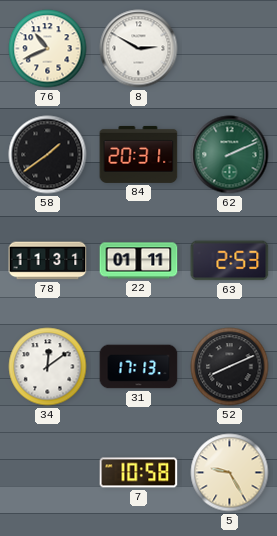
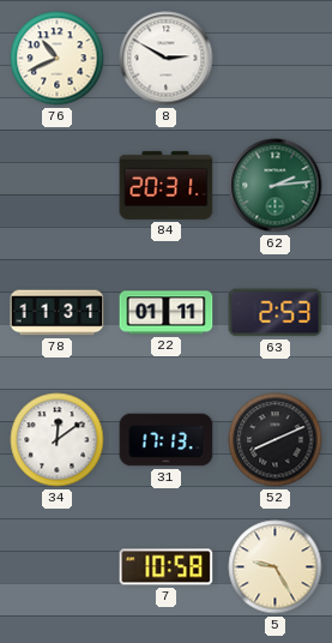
58: 1:39 -> none
62: 2:11 -> 2:14
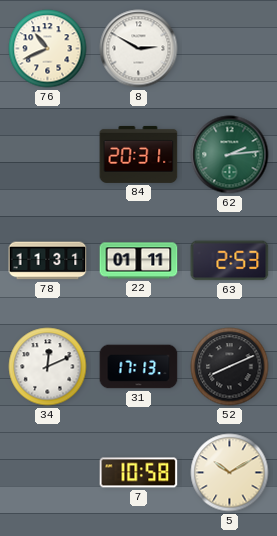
34: 12:09 -> 12:11
5: 9:25 -> 10:10
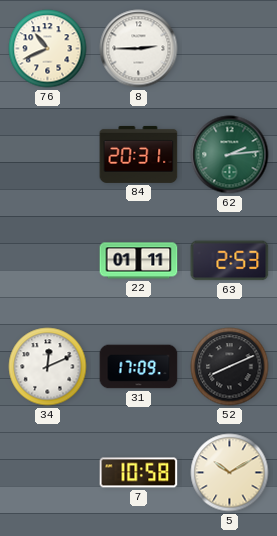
8: 2:50 -> 2:45
78: 11:31 -> none
31: 17:13 -> 17:09
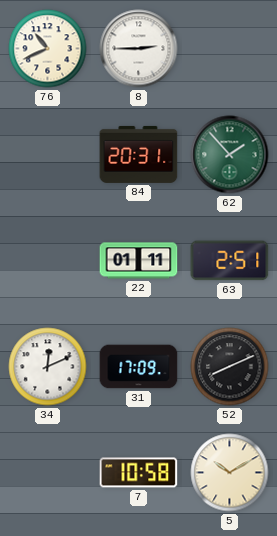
62: 2:14 -> 1:53
63: 2:53 -> 2:51
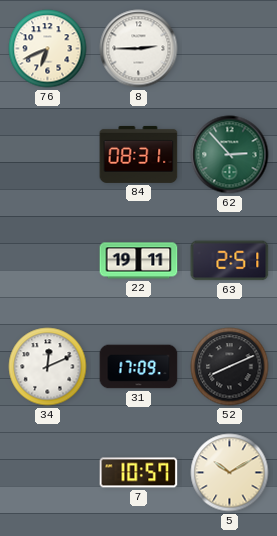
76: 10:41 -> 6:41
84: 20:31 -> 08:31
62: 1:53 -> 2:53
22: 01:11 -> 19:11
7: 10:58 -> 10:57
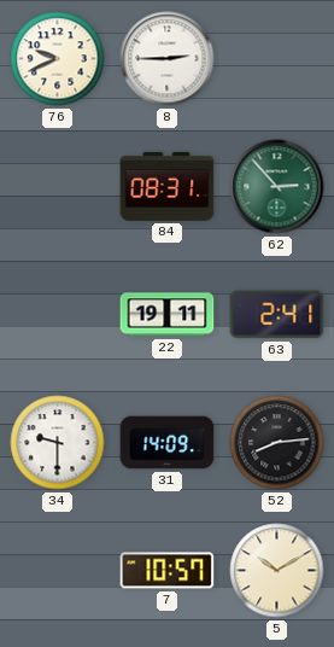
76: 6:41 -> 9:41
63: 2:51 -> 2:41
34: 12:11 -> 9:30
31: 17:09 -> 14:09
52: 8:11 -> 8:14
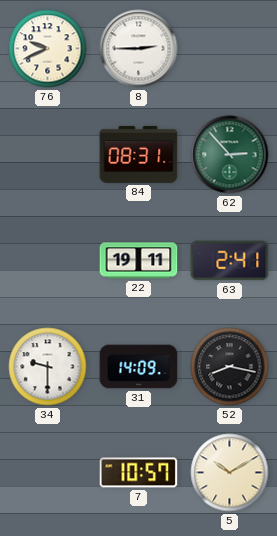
52: 8:14 -> 8:17
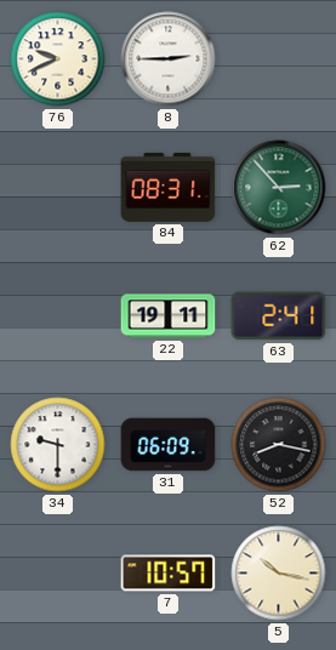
31: 14:09 -> 06:09
5: 10:10 -> 10:17
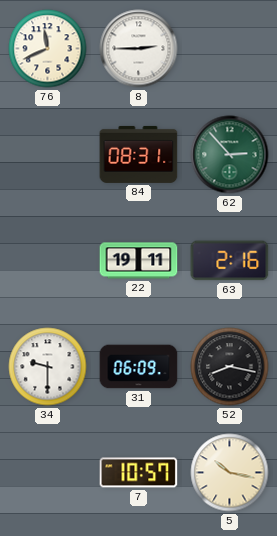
76: 9:41 -> 11:41
63: 2:41 -> 2:16
